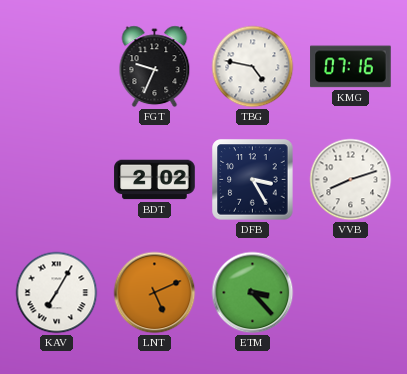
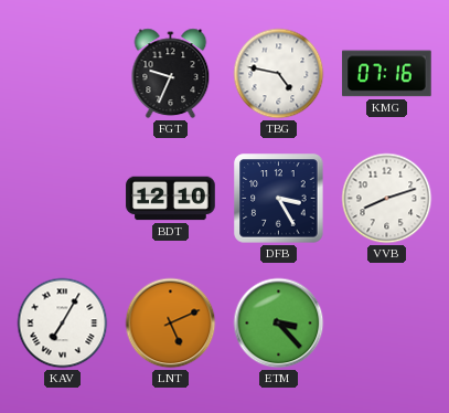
BDT: 2:02 -> 12:10
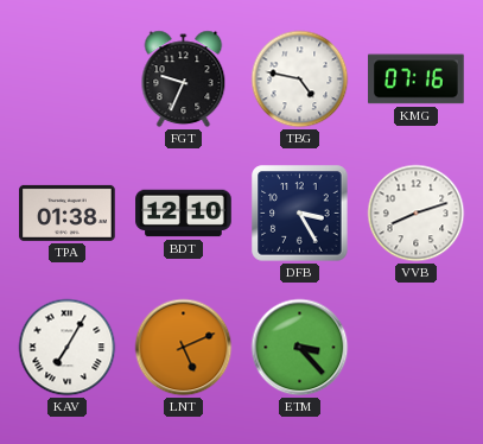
TPA: none -> 01:38
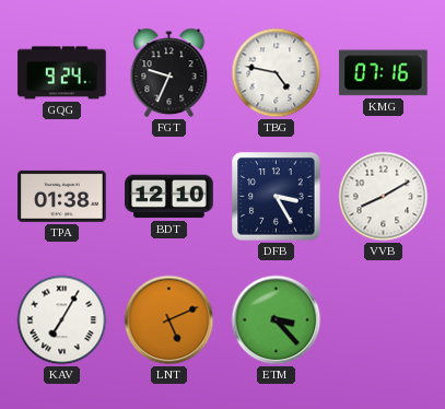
GQG: none -> 9:24
VVB: 8:12 -> 8:10
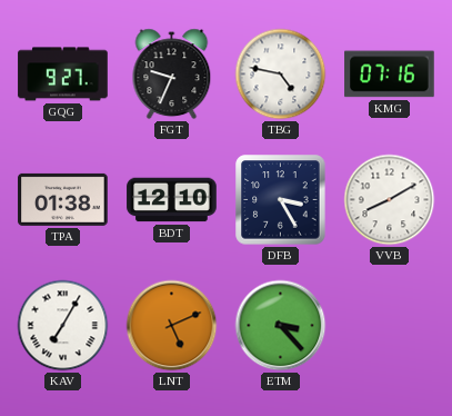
GQG: 9:24 -> 9:27
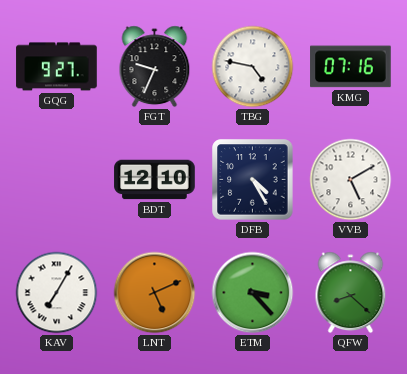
TPA: 01:38 -> none
DFB: 3:25 -> 4:25
VVB: 8:10 -> 5:10
QFW: none -> 8:22
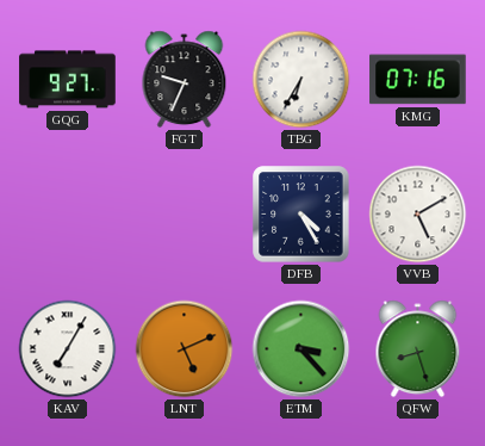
TBG: 4:47 -> 6:35
BDT: 12:10 -> none
QFW: 8:22 -> 8:27
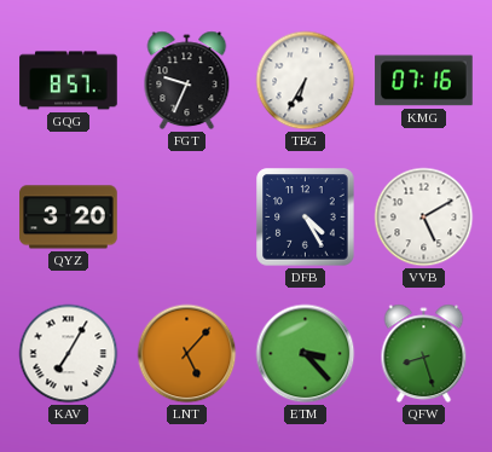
GQG: 9:27 -> 8:57
QYZ: none -> 3:20
LNT: 5:11 -> 5:07
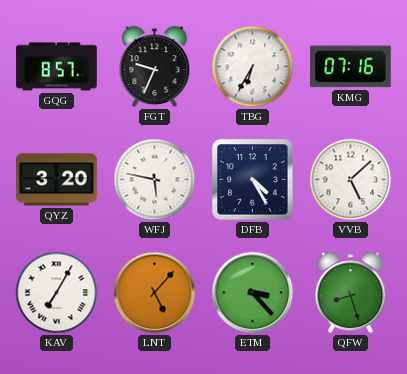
WFJ: none -> 5:47
VVB: 5:10 -> 5:08
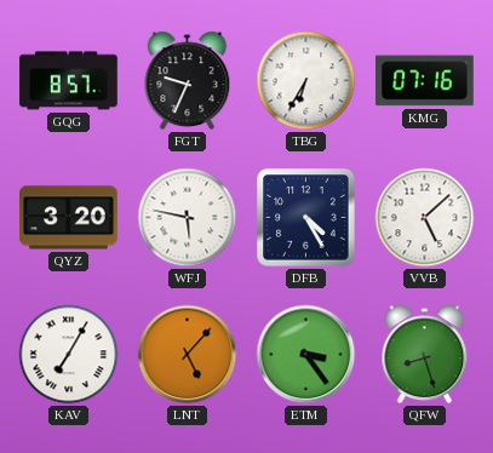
ETM: 3:23 -> 3:24
